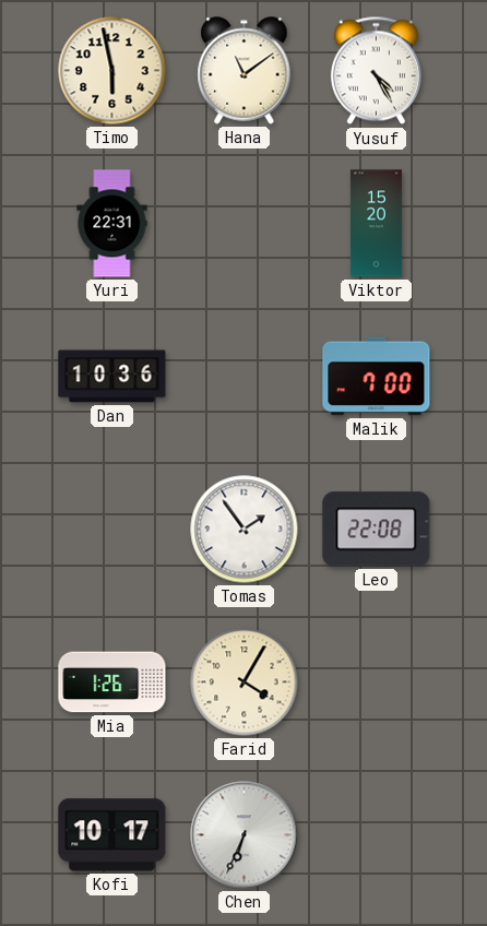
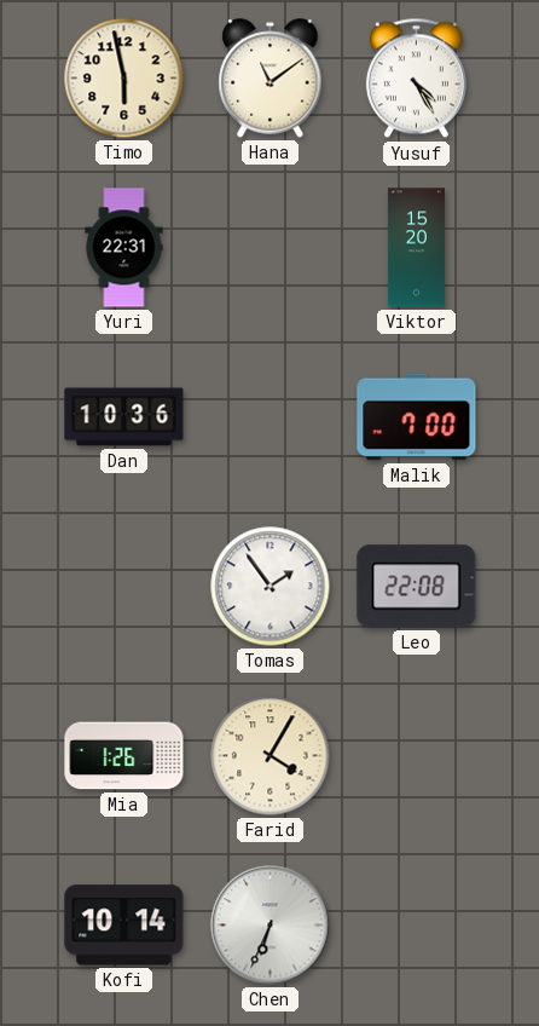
Kofi: 10:17 -> 10:14
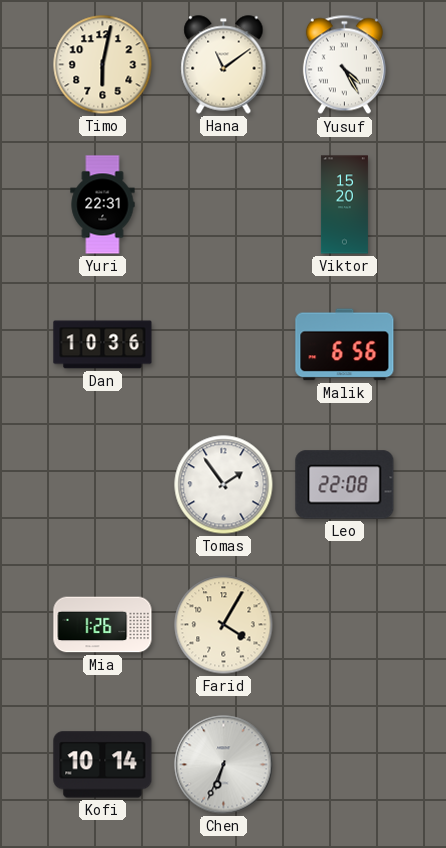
Timo: 5:58 -> 6:02
Malik: 7:00 -> 6:56
